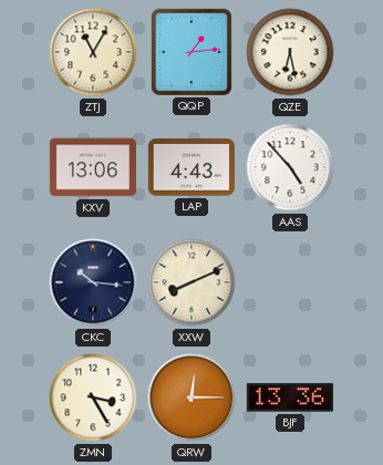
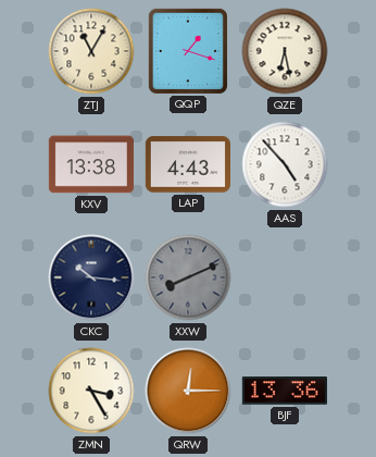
QQP: 1:14 -> 1:18
KXV: 13:06 -> 13:38
XXW dial: cream -> grey
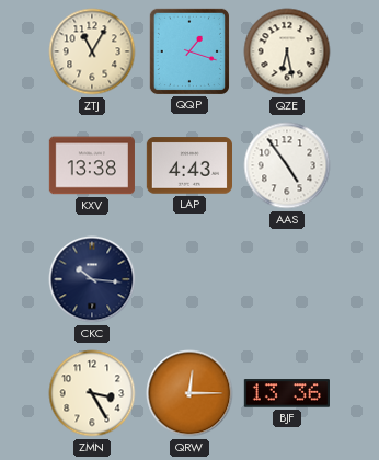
AAS: 4:53 -> 4:54
XXW: 8:11 -> none
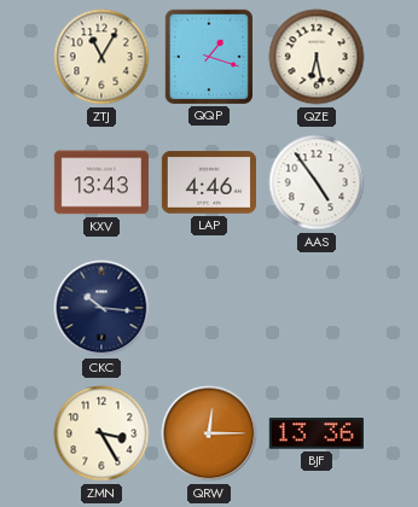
KXV: 13:38 -> 13:43
LAP: 4:43 -> 4:46
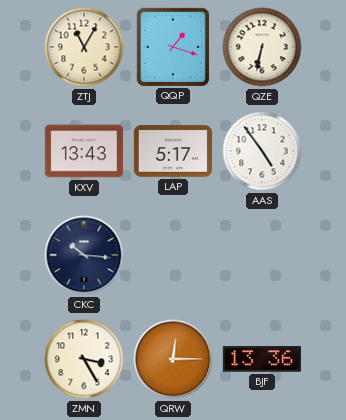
QZE: 6:28 -> 6:32
LAP: 4:46 -> 5:17
